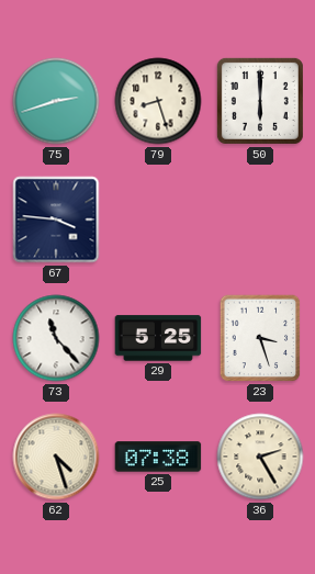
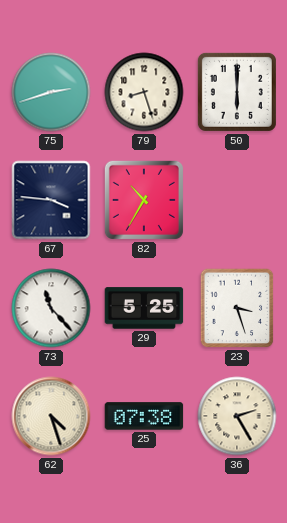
82: none -> 10:35
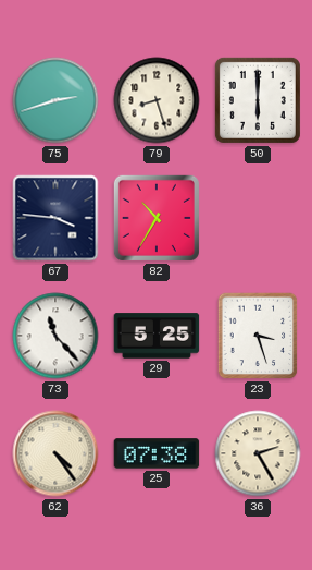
62: 4:27 -> 4:24
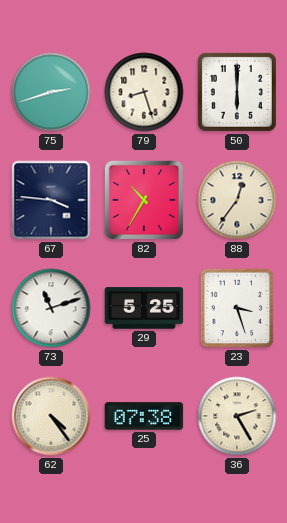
88: none -> 12:36
73: 11:23 -> 11:12
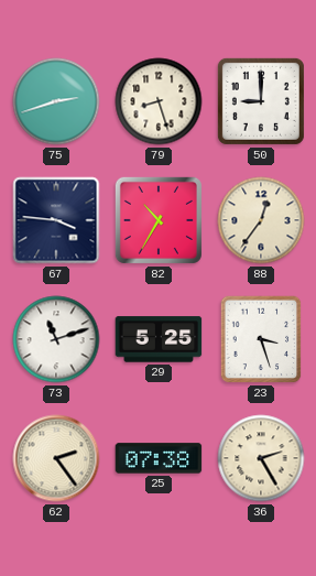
50: 6:00 -> 9:00
62: 4:24 -> 2:24
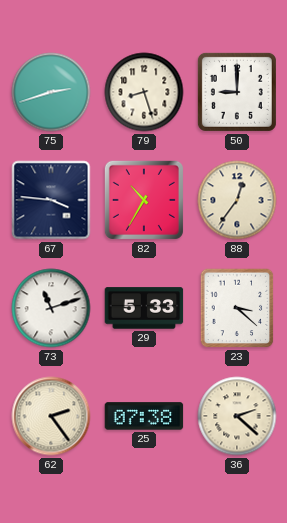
29: 5:25 -> 5:33
23: 3:27 -> 3:22
36: 2:25 -> 2:22
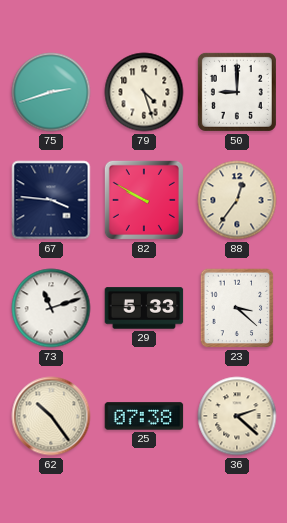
79: 8:27 -> 4:27
82: 10:35 -> 9:50
62: 2:24 -> 10:24
